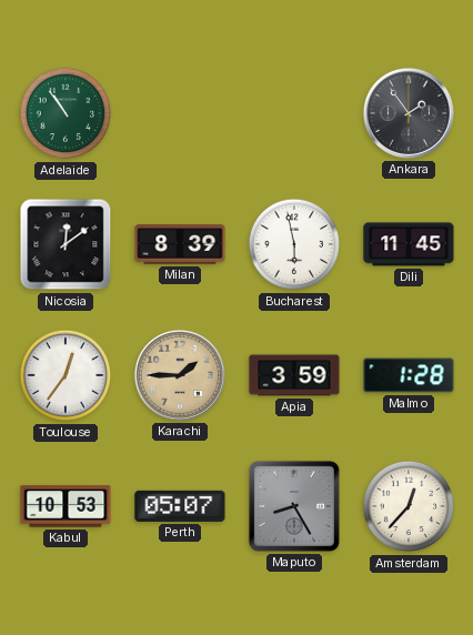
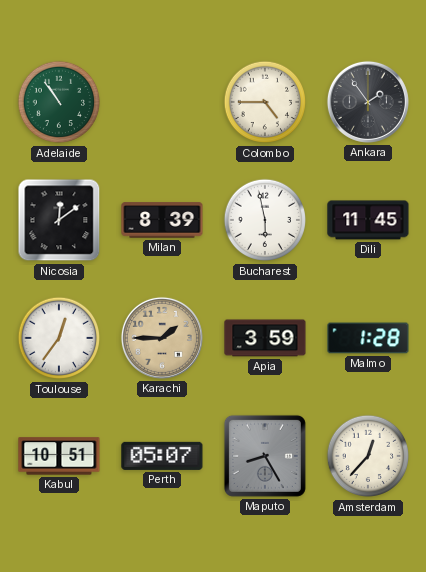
Colombo: none -> 4:45
Kabul: 10:53 -> 10:51
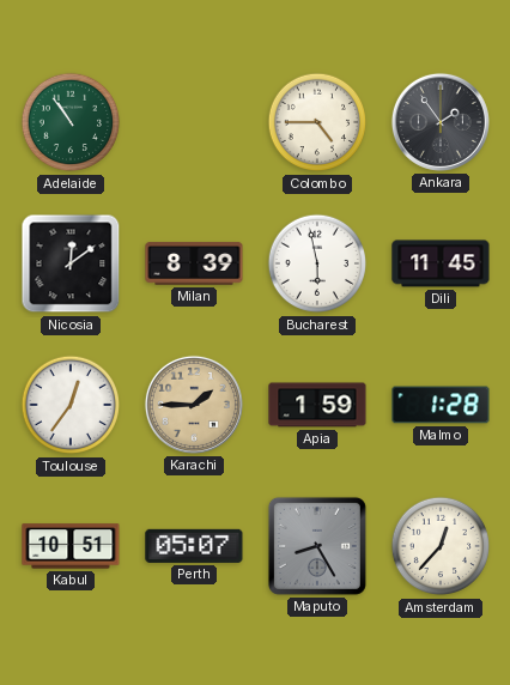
Apia: 3:59 -> 1:59
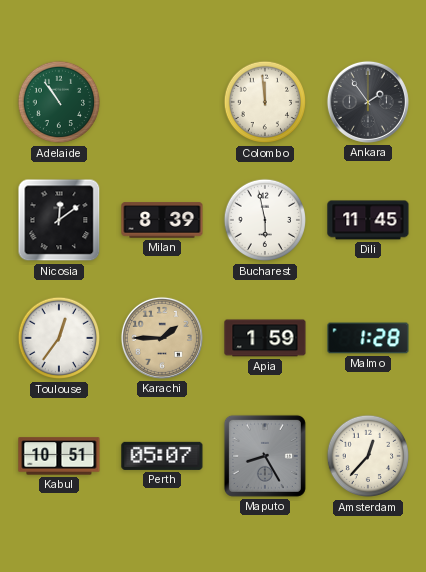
Colombo: 4:45 -> 11:59
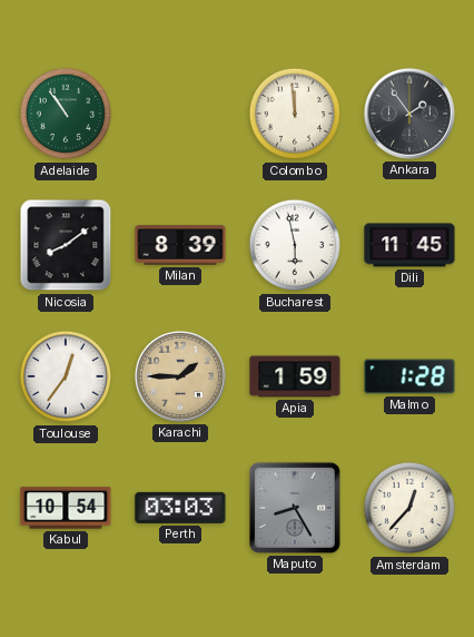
Nicosia: 12:09 -> 8:09
Kabul: 10:51 -> 10:54
Perth: 05:07 -> 03:03
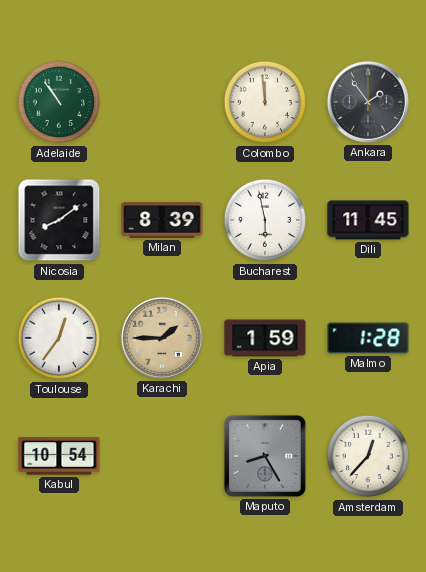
Perth: 03:03 -> none
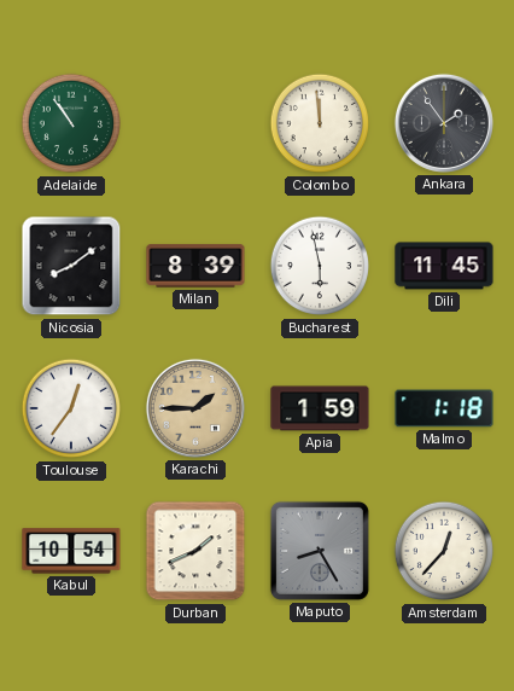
Malmo: 1:28 -> 1:18
Durban: none -> 1:41
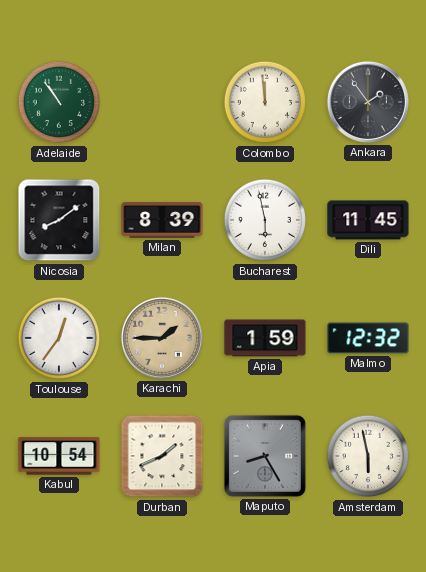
Malmo: 1:18 -> 12:32
Amsterdam: 12:37 -> 5:58
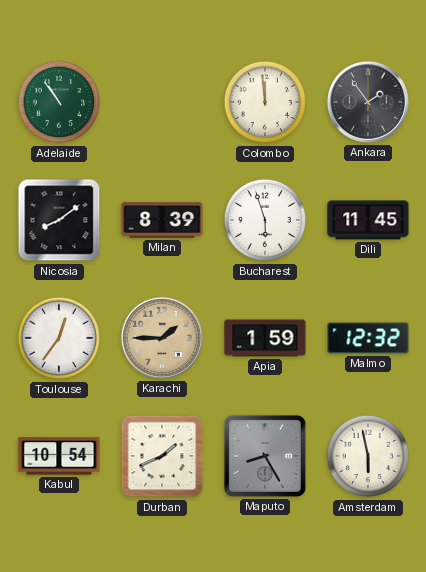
Bucharest: 5:58 -> 5:57
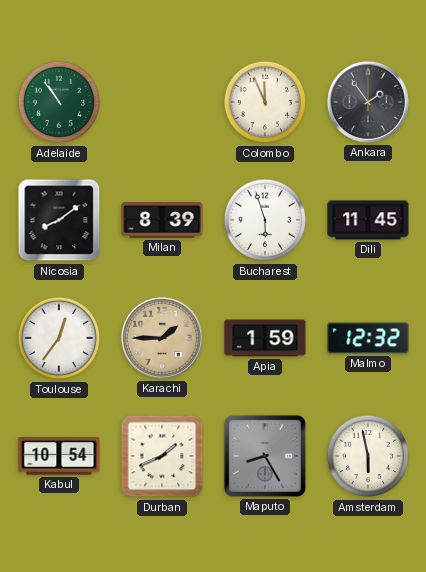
Colombo: 11:59 -> 11:56
